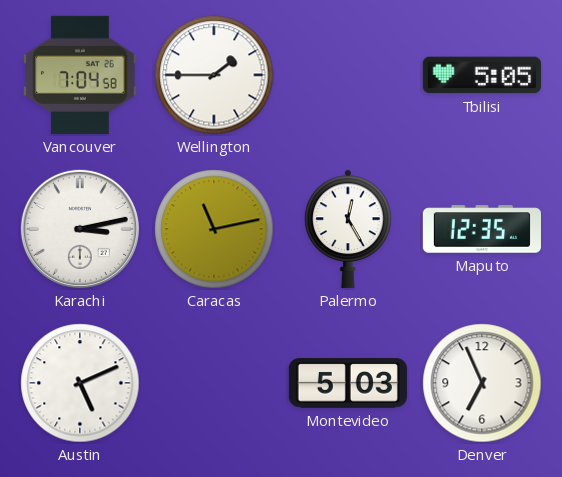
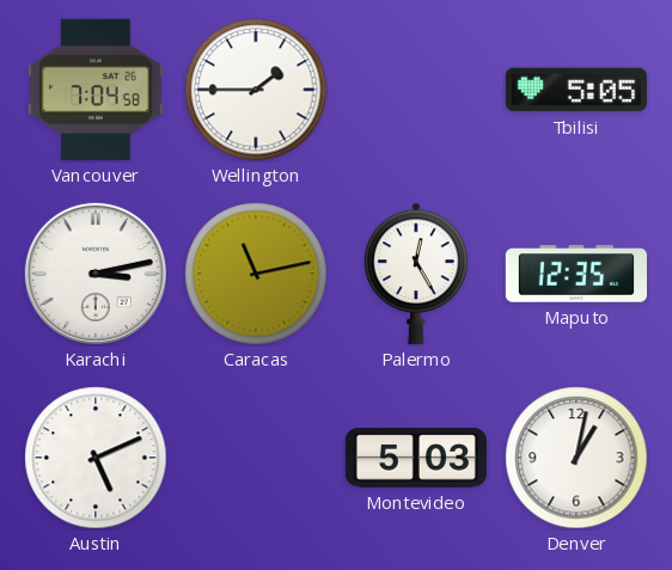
Denver: 6:56 -> 1:02
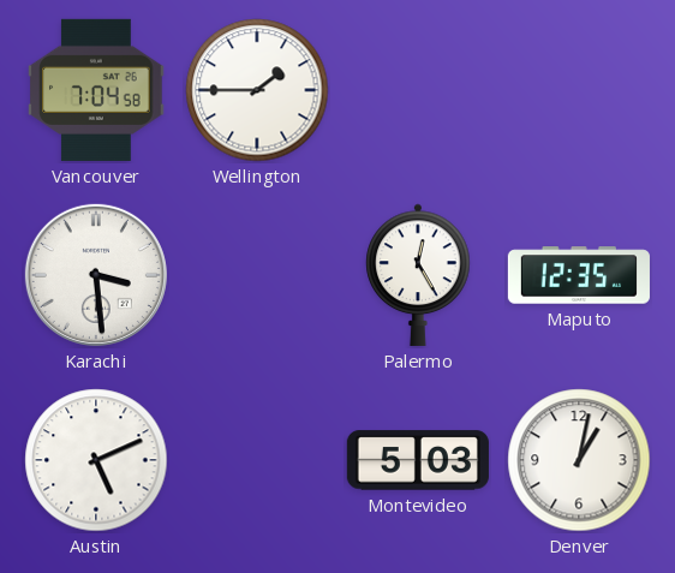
Tbilisi: 5:05 -> none
Karachi: 3:13 -> 3:29
Caracas: 11:13 -> none
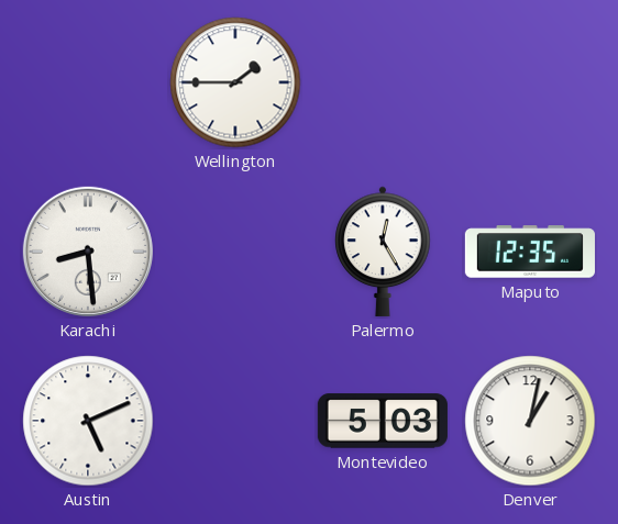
Vancouver: 7:04 -> none
Karachi: 3:29 -> 8:29
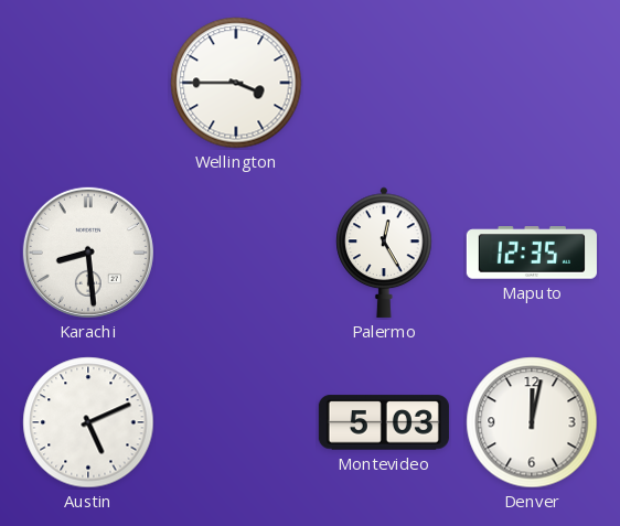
Wellington: 1:45 -> 3:45
Denver: 1:02 -> 12:02
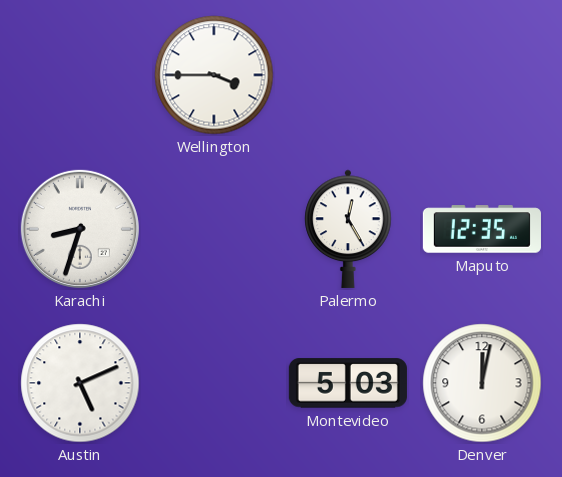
Karachi: 8:29 -> 8:33
